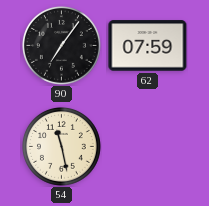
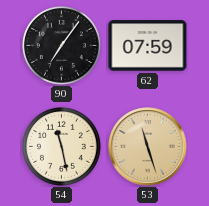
53: none -> 11:27
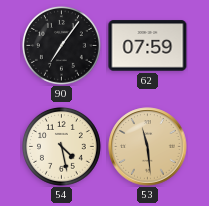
54: 11:28 -> 4:28
53: 11:27 -> 11:29
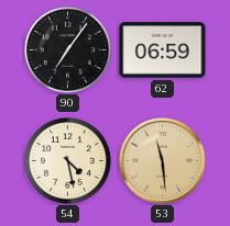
62: 07:59 -> 06:59
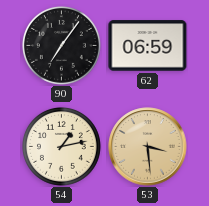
54: 4:28 -> 1:13
53: 11:29 -> 3:29
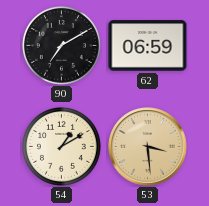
90: 7:06 -> 7:10
54: 1:13 -> 1:10
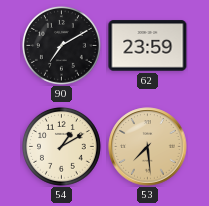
62: 06:59 -> 23:59
53: 3:29 -> 7:29
